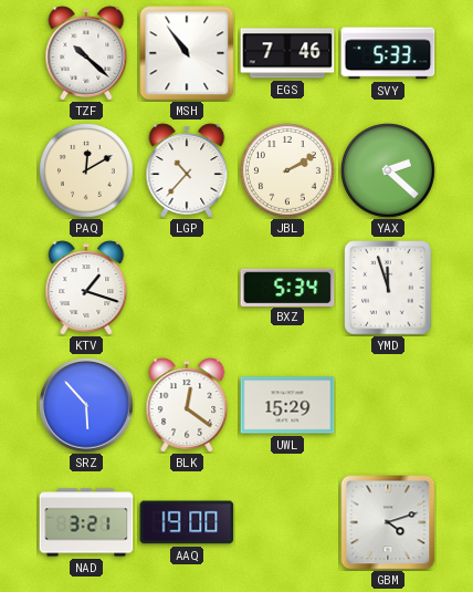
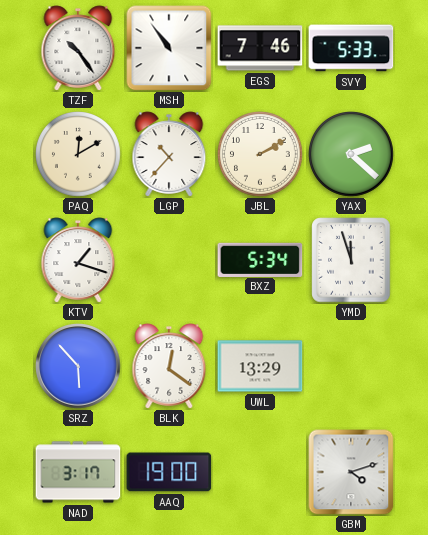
TZF: 10:22 -> 10:24
UWL: 15:29 -> 13:29
NAD: 3:21 -> 3:17
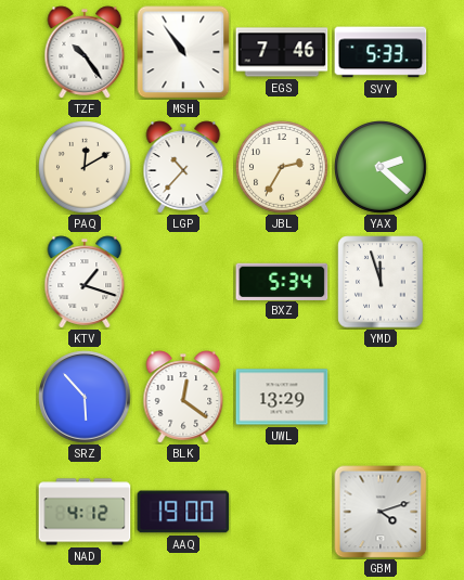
JBL: 2:10 -> 2:35
NAD: 3:17 -> 4:12
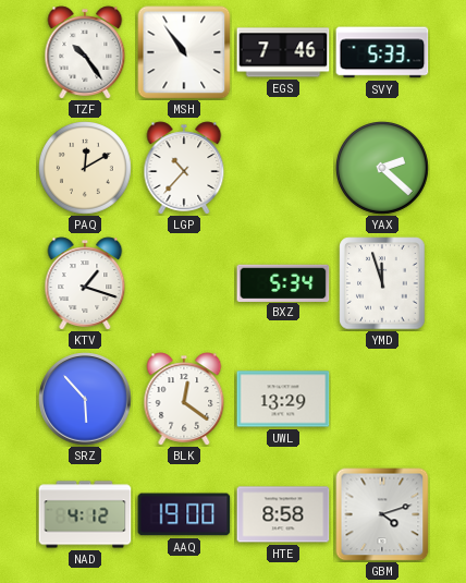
JBL: 2:35 -> none
HTE: none -> 8:58
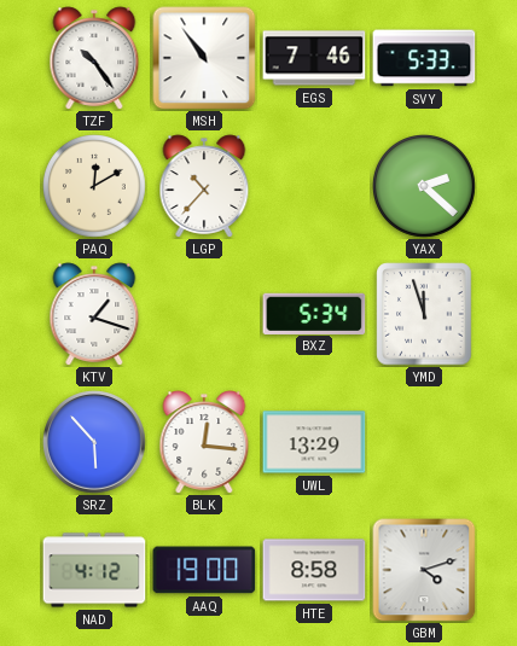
BLK: 12:21 -> 12:16
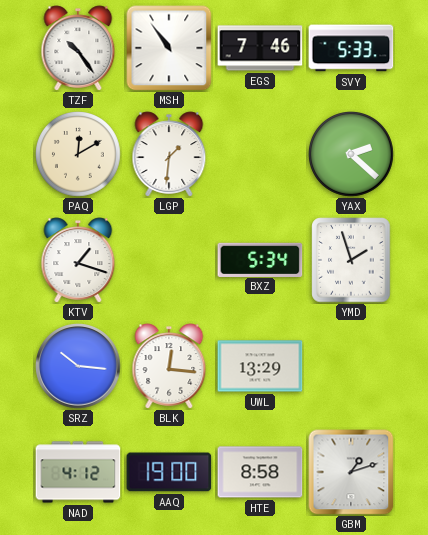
LGP: 10:37 -> 1:31
YMD: 11:57 -> 1:57
SRZ: 5:53 -> 10:16
GBM: 4:12 -> 1:12
